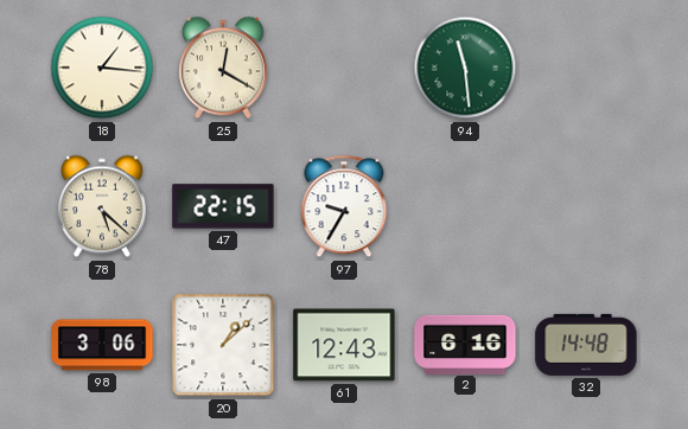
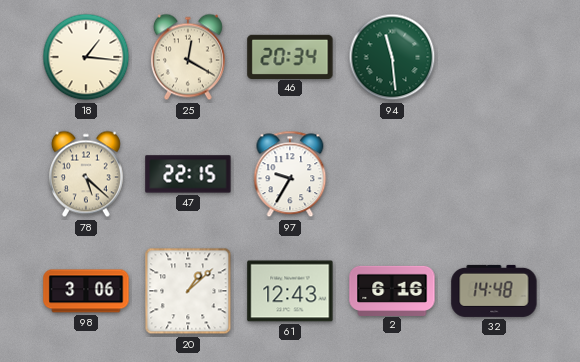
46: none -> 20:34
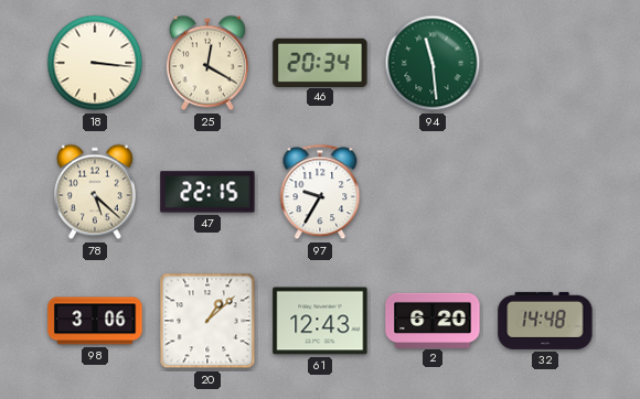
18: 1:16 -> 3:16
2: 6:16 -> 6:20
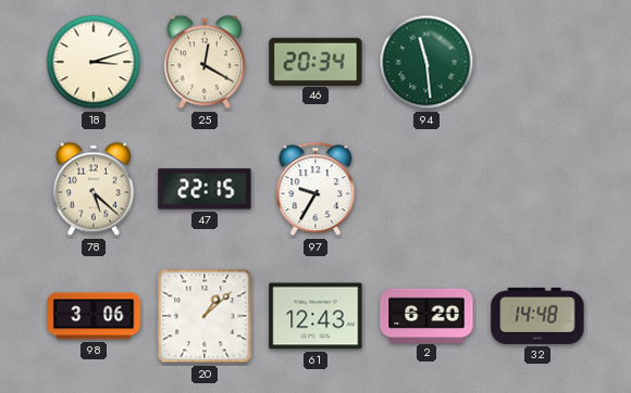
18: 3:16 -> 3:12
